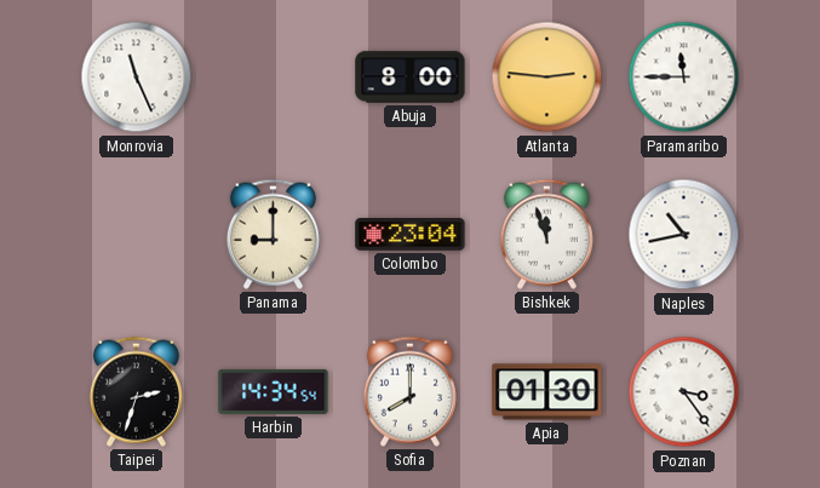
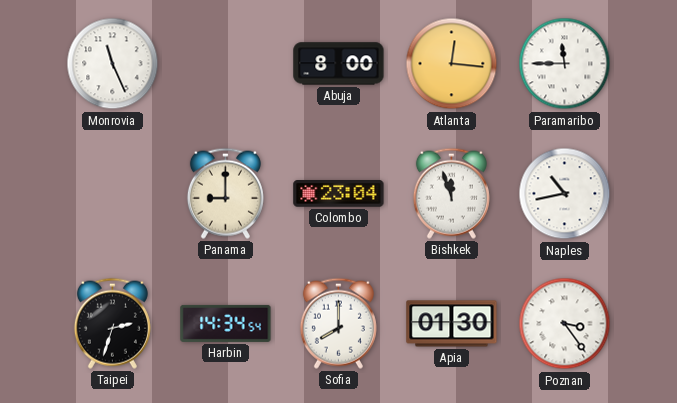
Atlanta: 2:46 -> 12:16
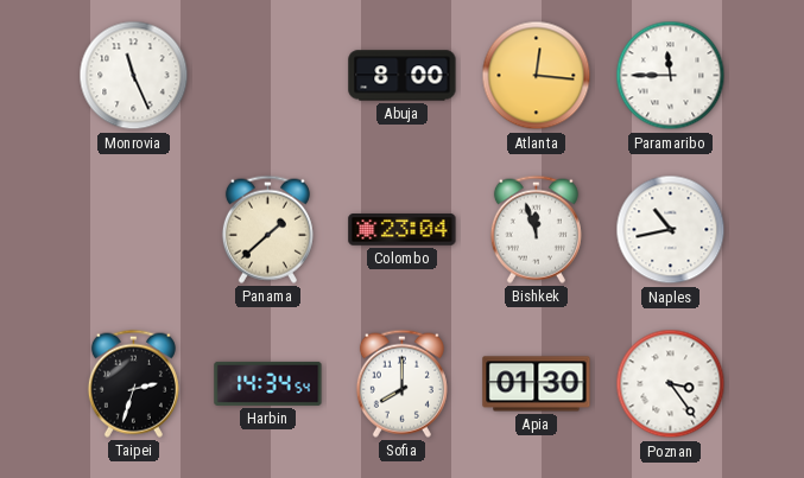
Panama: 9:00 -> 1:38
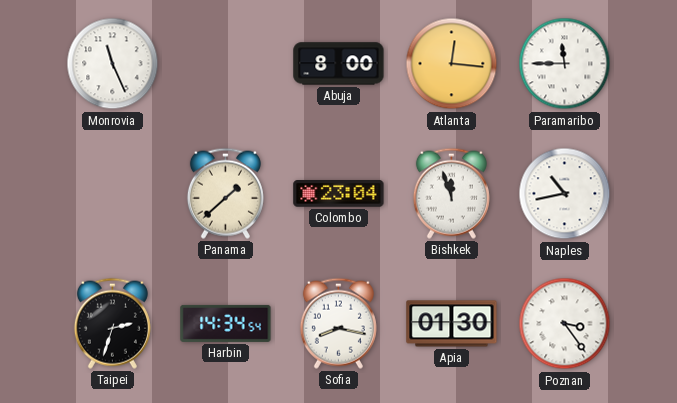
Sofia: 8:00 -> 8:17
